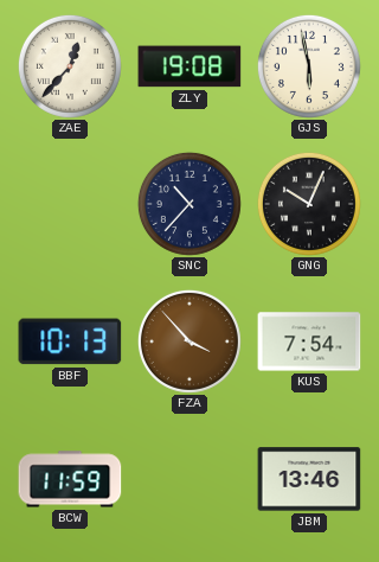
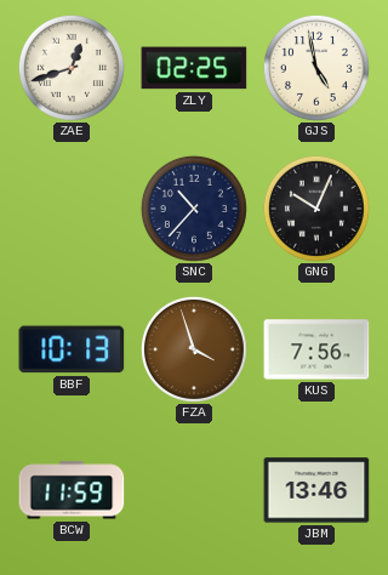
ZAE: 12:37 -> 12:42
ZLY: 19:08 -> 02:25
GJS: 5:58 -> 4:58
FZA: 3:53 -> 3:57
KUS: 7:54 -> 7:56
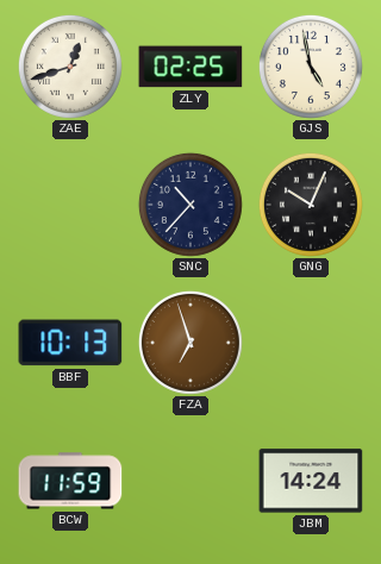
FZA: 3:57 -> 6:57
KUS: 7:56 -> none
JBM: 13:46 -> 14:24
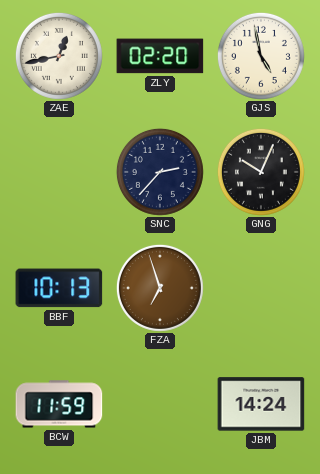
ZAE: 12:42 -> 12:43
ZLY: 02:25 -> 02:20
SNC: 10:37 -> 2:37
